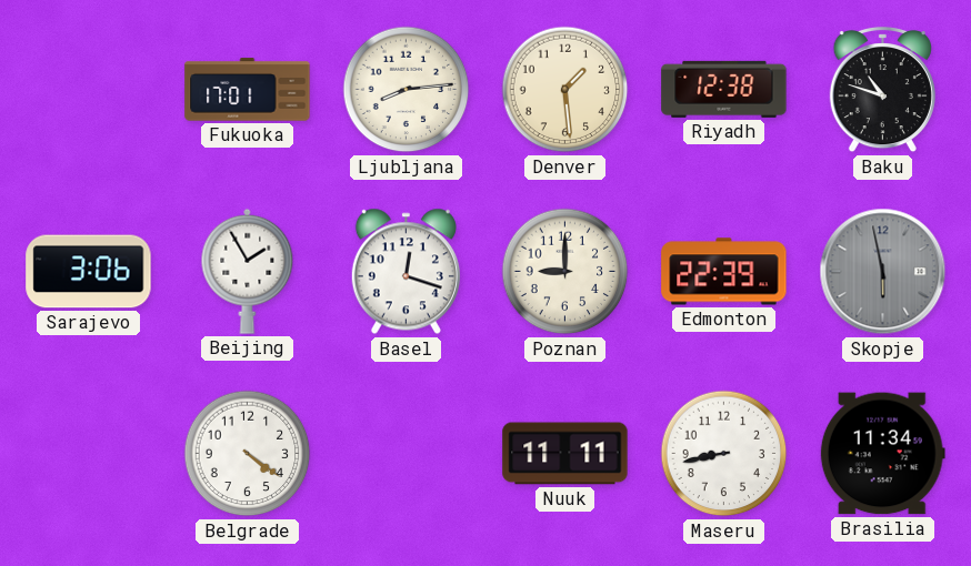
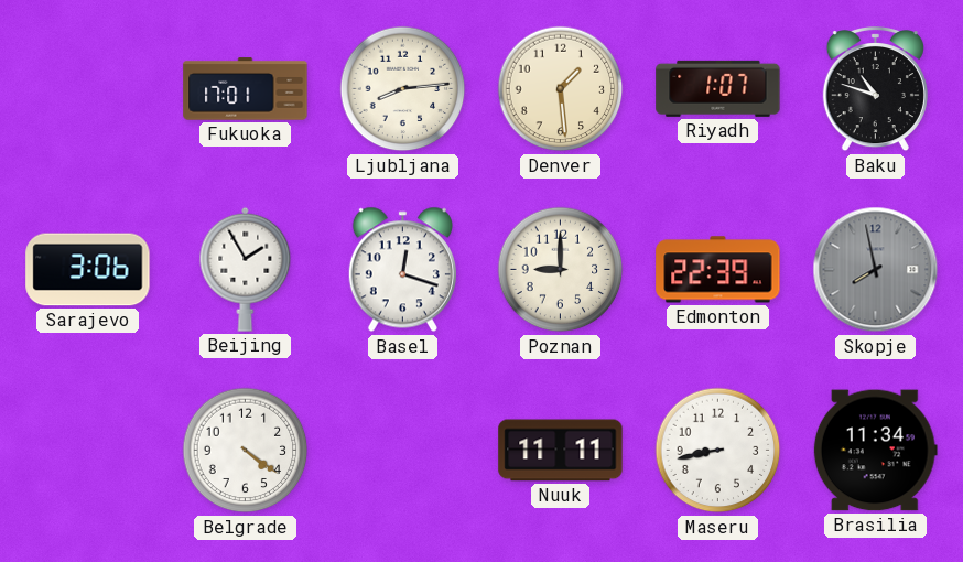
Riyadh: 12:38 -> 1:07
Skopje: 5:58 -> 7:58
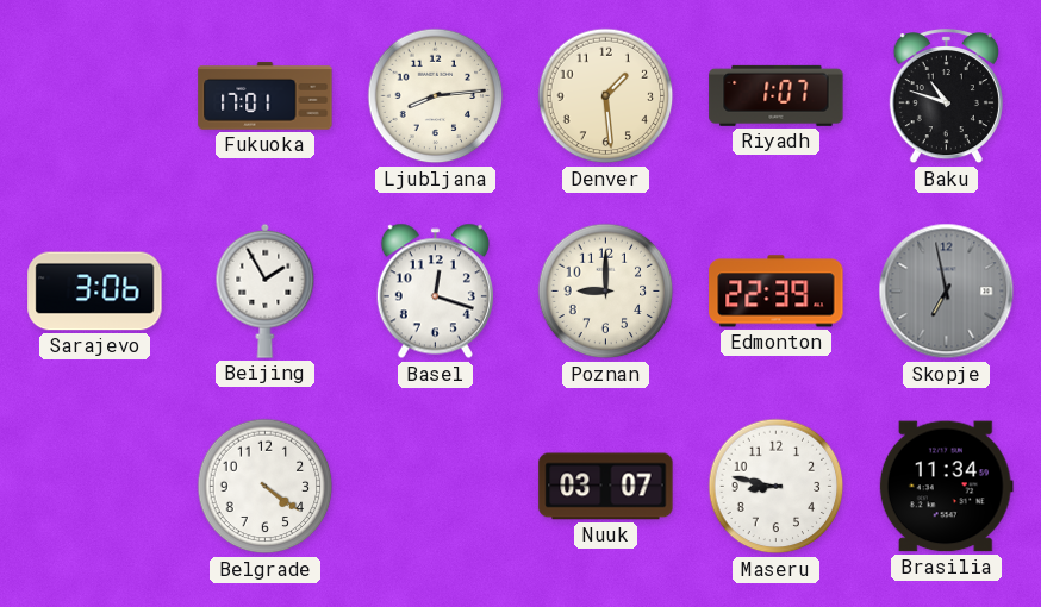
Skopje: 7:58 -> 6:58
Nuuk: 11:11 -> 03:07
Maseru: 8:43 -> 8:47
